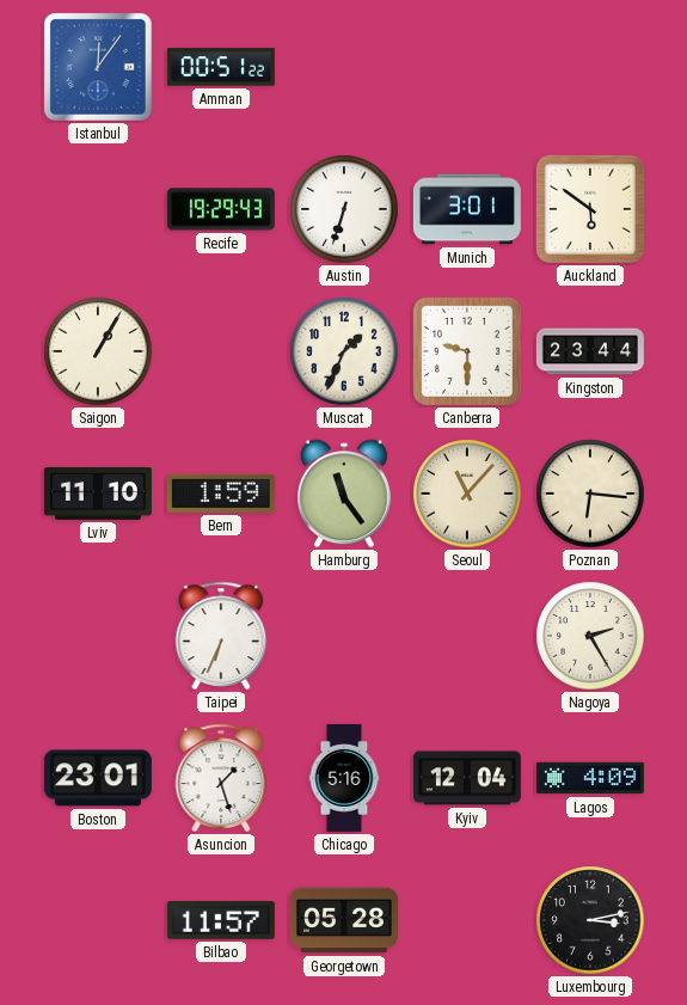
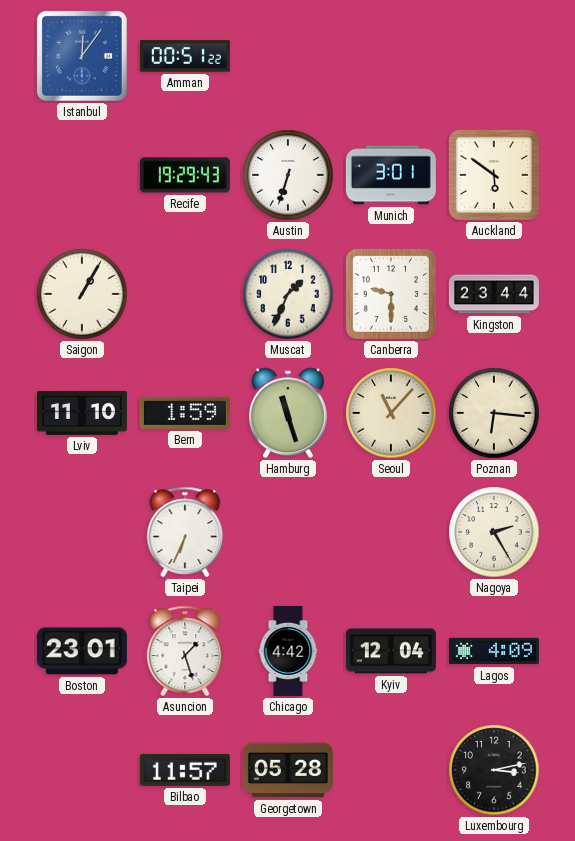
Hamburg: 11:24 -> 11:27
Chicago: 5:16 -> 4:42
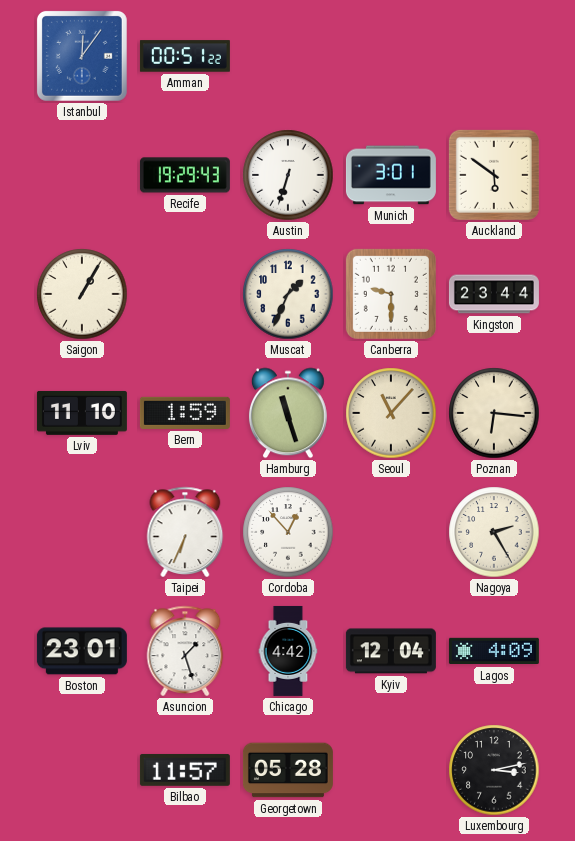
Cordoba: none -> 12:53
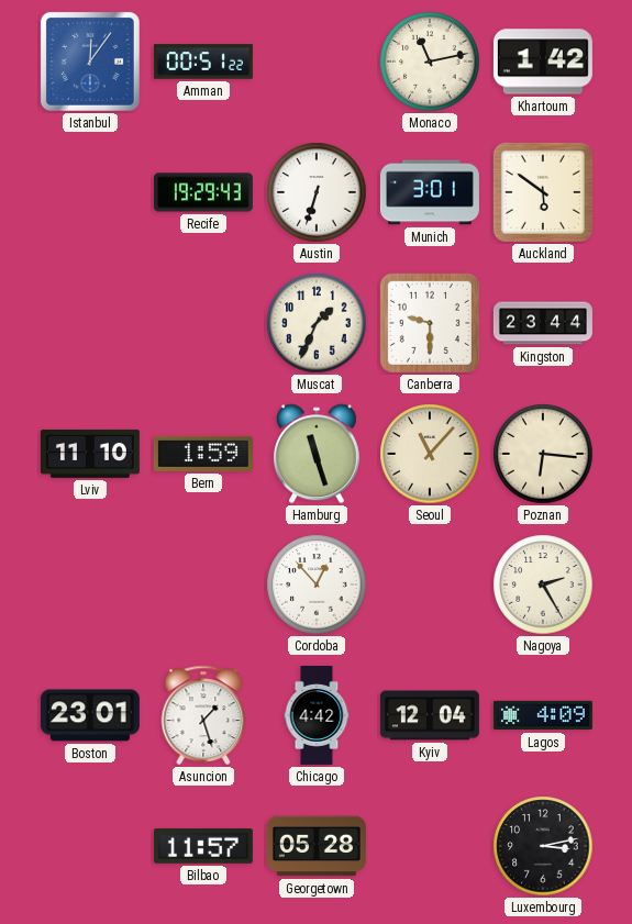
Monaco: none -> 11:13
Khartoum: none -> 1:42
Saigon: 1:05 -> none
Taipei: 6:34 -> none
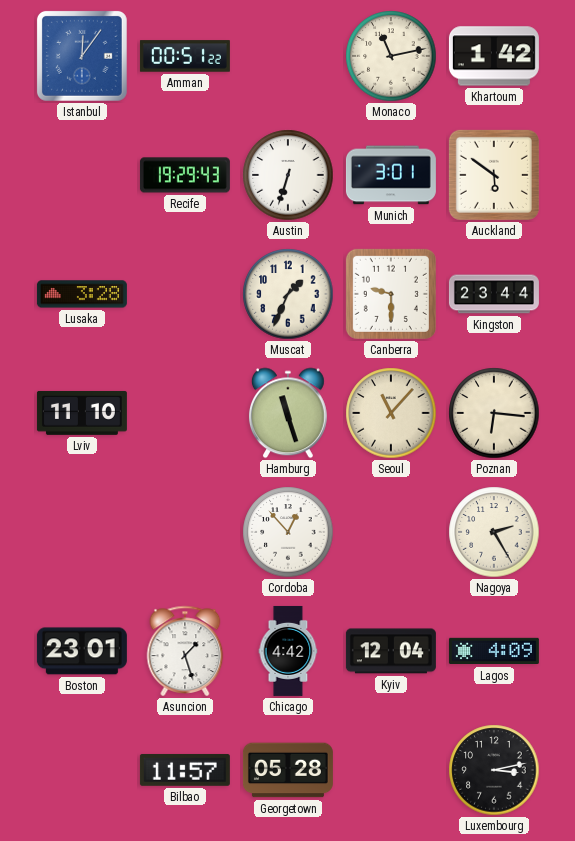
Lusaka: none -> 3:28
Bern: 1:59 -> none
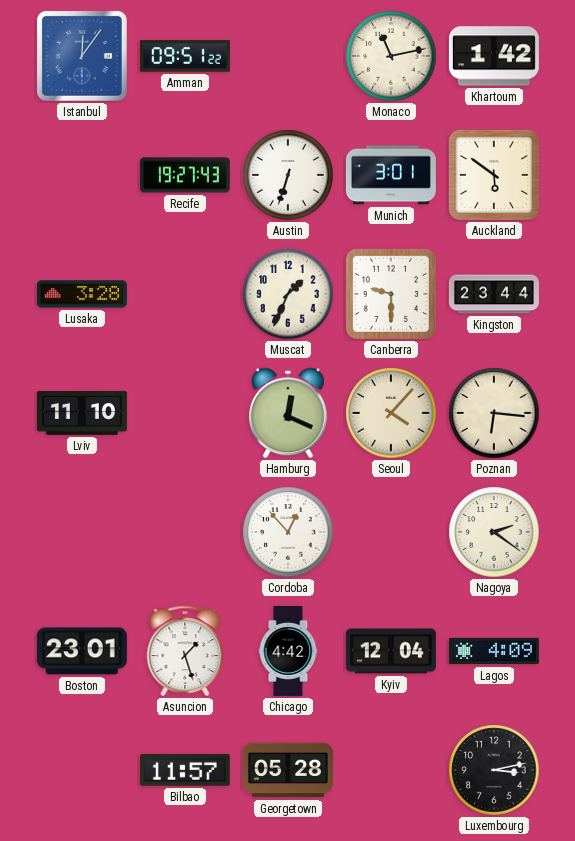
Amman: 00:51 -> 09:51
Recife: 19:29 -> 19:27
Hamburg: 11:27 -> 12:19
Seoul: 11:07 -> 4:07
Nagoya: 2:25 -> 2:21
